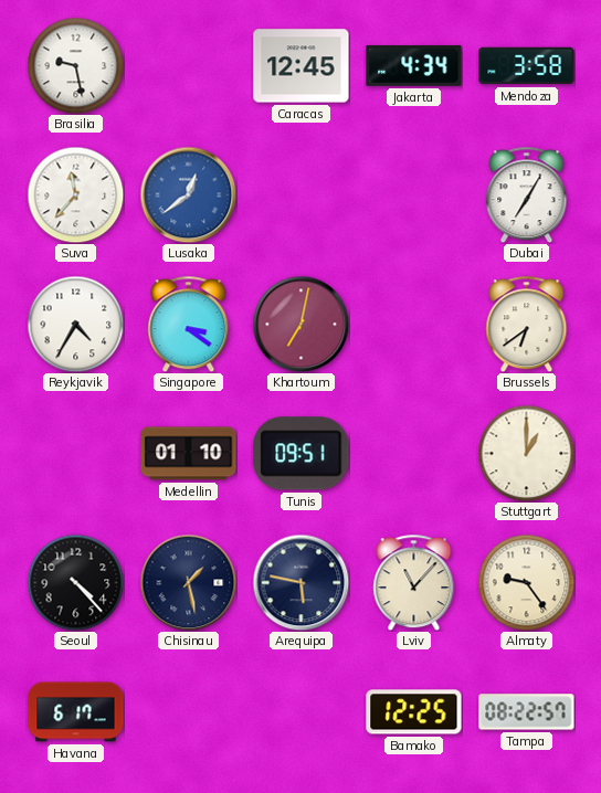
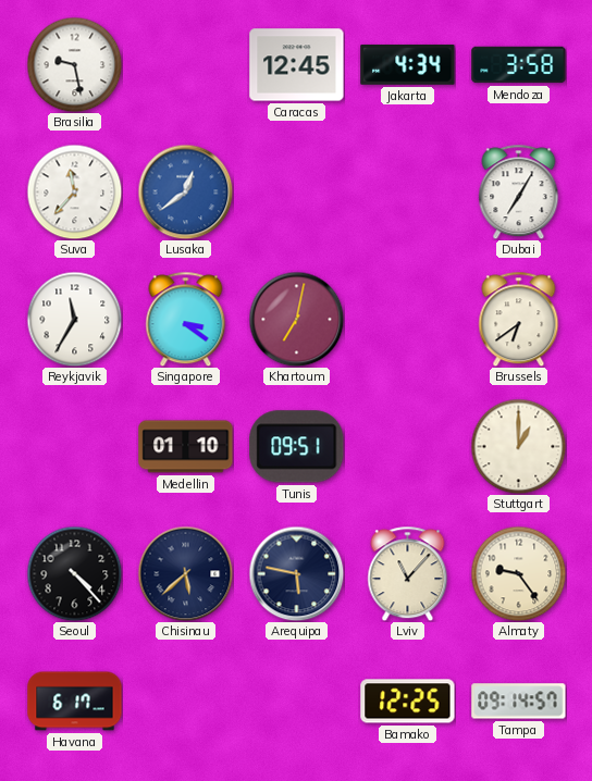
Reykjavik: 4:35 -> 11:35
Chisinau: 1:28 -> 5:38
Tampa: 08:22 -> 09:14
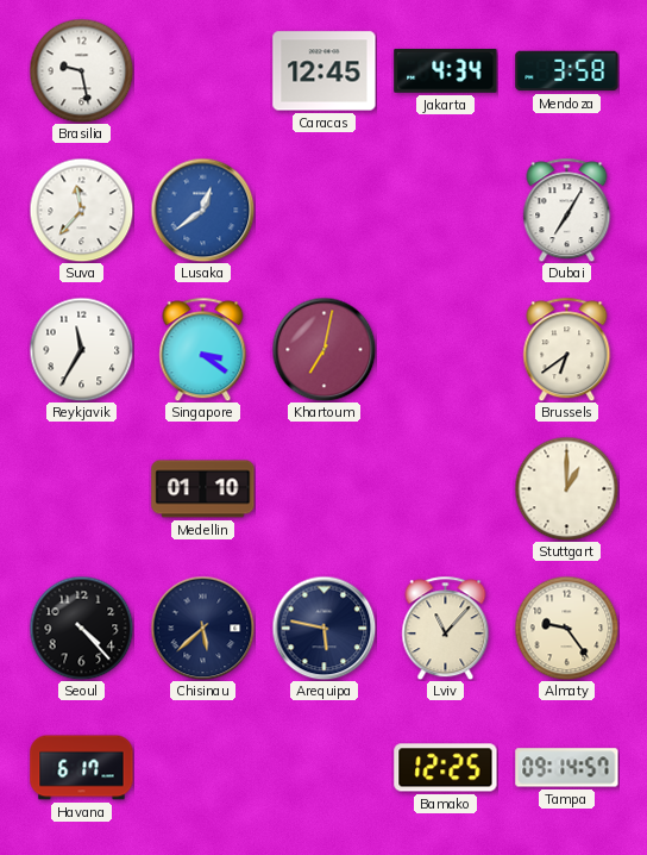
Tunis: 09:51 -> none
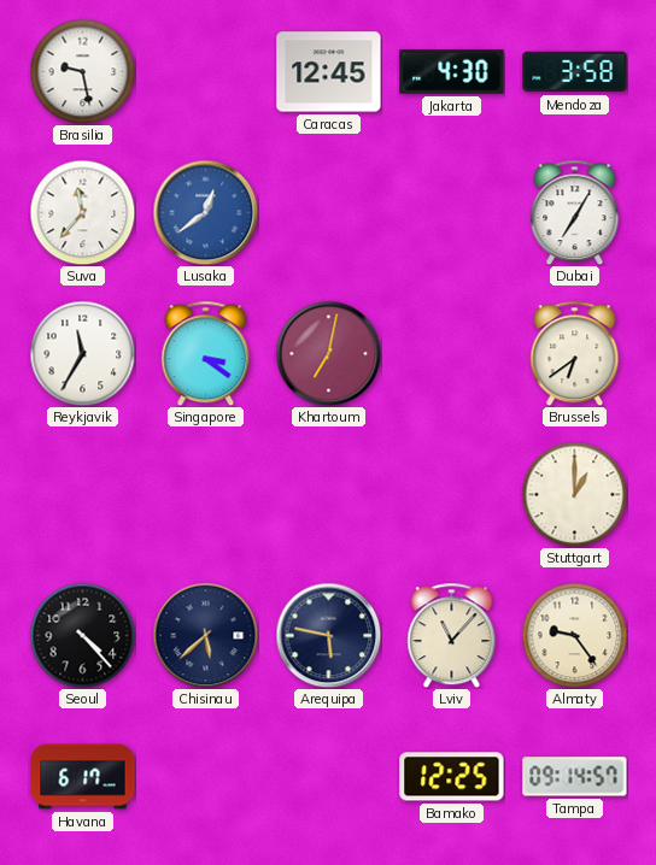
Jakarta: 4:34 -> 4:30
Medellin: 01:10 -> none
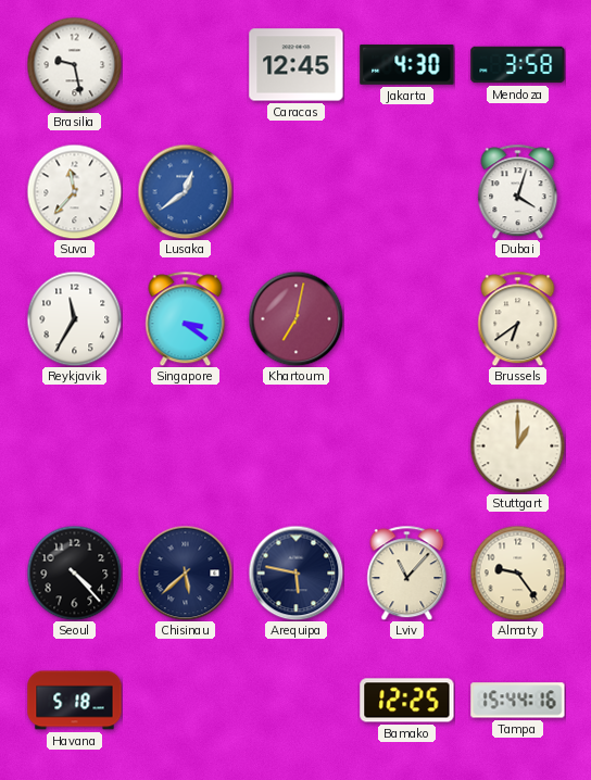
Dubai: 7:05 -> 4:03
Havana: 6:17 -> 5:18
Tampa: 09:14 -> 15:44
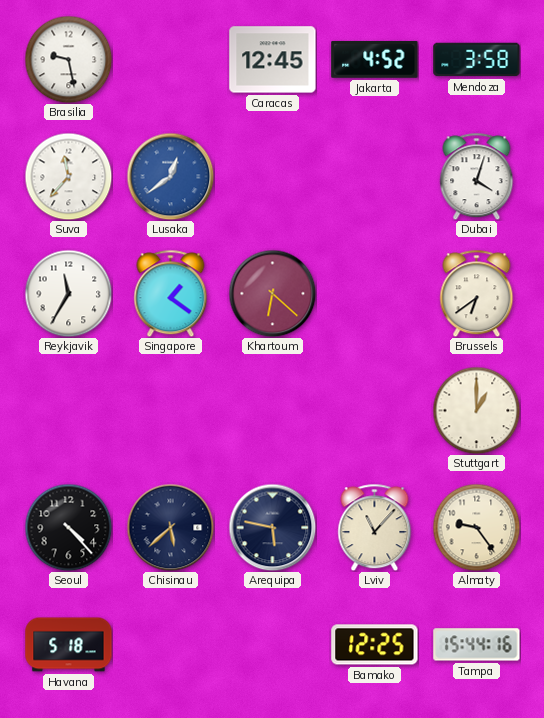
Jakarta: 4:30 -> 4:52
Singapore: 3:21 -> 1:21
Khartoum: 7:02 -> 6:22
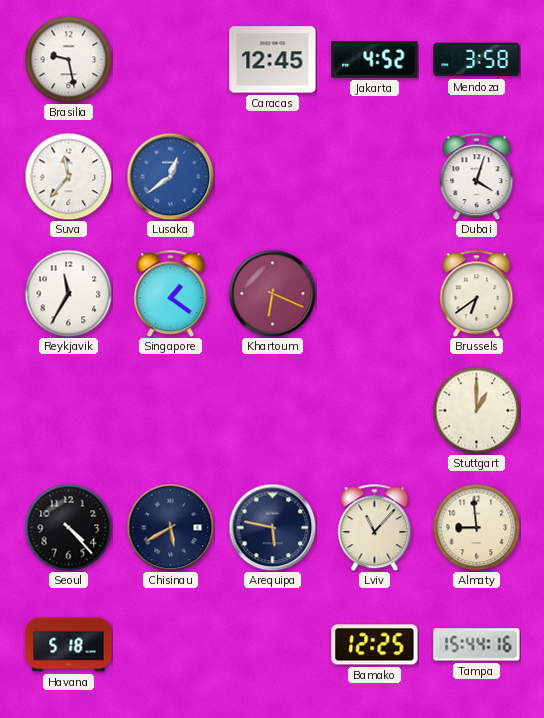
Khartoum: 6:22 -> 6:19
Chisinau: 5:38 -> 5:40
Almaty: 9:24 -> 8:59
